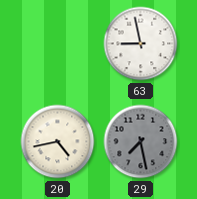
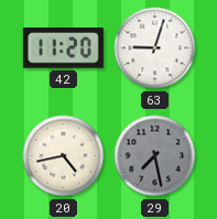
42: none -> 11:20
63: 8:58 -> 9:03
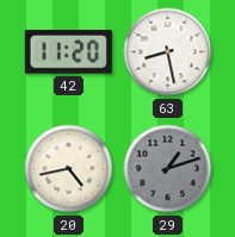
63: 9:03 -> 8:28
29: 7:28 -> 1:12
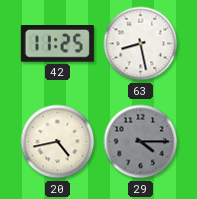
42: 11:20 -> 11:25
29: 1:12 -> 4:15
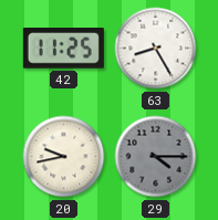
63: 8:28 -> 8:25
20: 4:43 -> 9:43
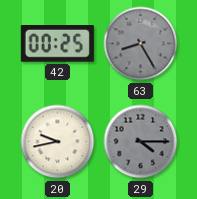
42: 11:25 -> 00:25
63 dial: white -> grey
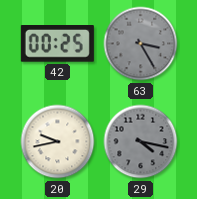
63: 8:25 -> 3:25
29: 4:15 -> 4:17
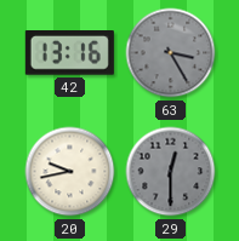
42: 00:25 -> 13:16
29: 4:17 -> 12:30
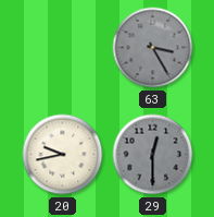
42: 13:16 -> none
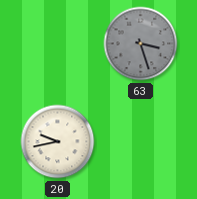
63: 3:25 -> 3:27
29: 12:30 -> none
